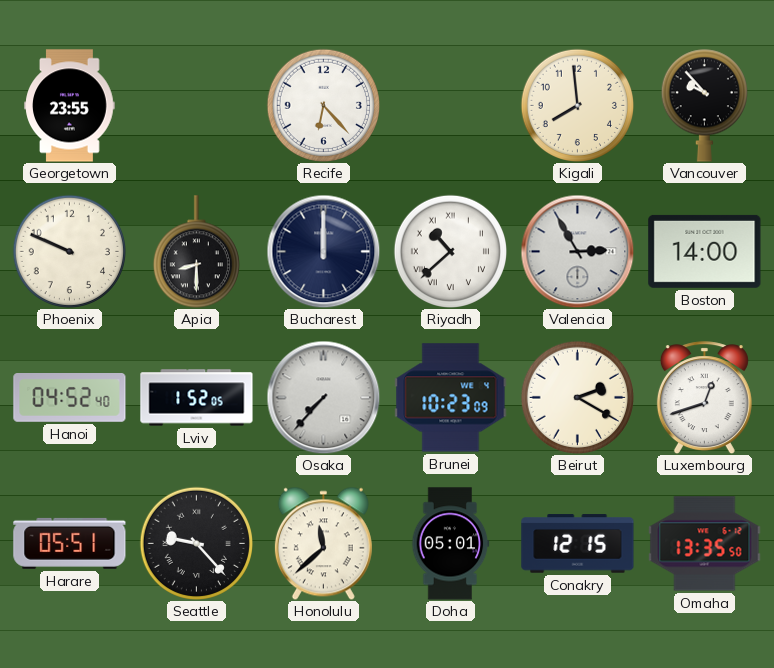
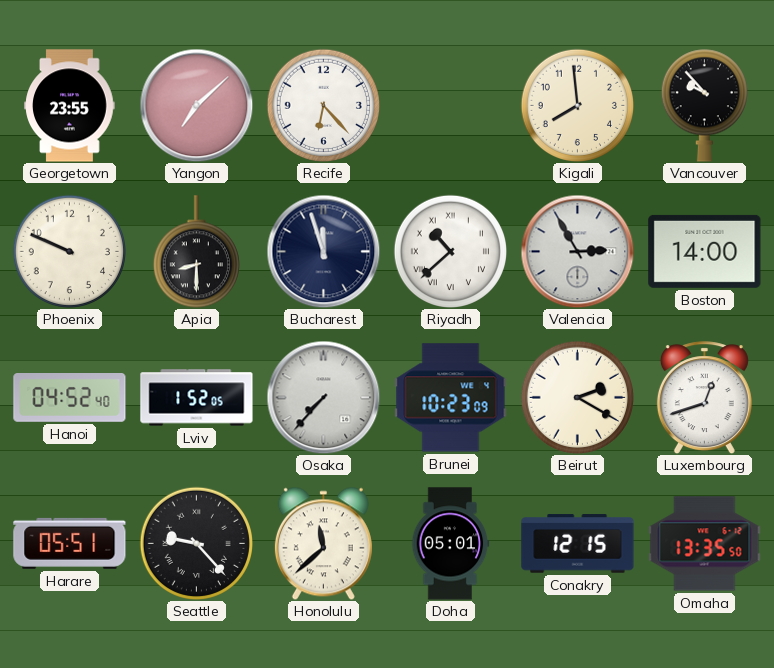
Yangon: none -> 7:08
Bucharest: 12:00 -> 11:57
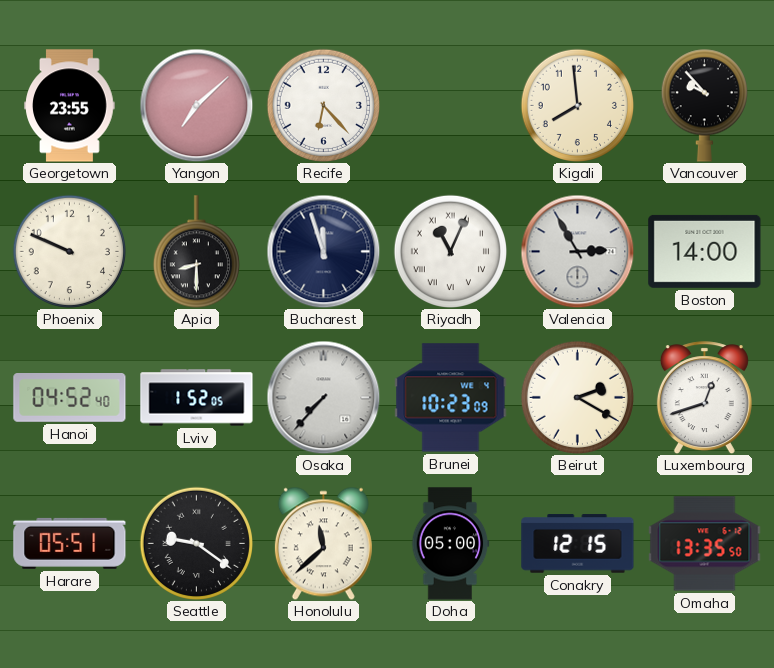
Riyadh: 10:38 -> 11:04
Seattle: 9:23 -> 9:21
Doha: 05:01 -> 05:00
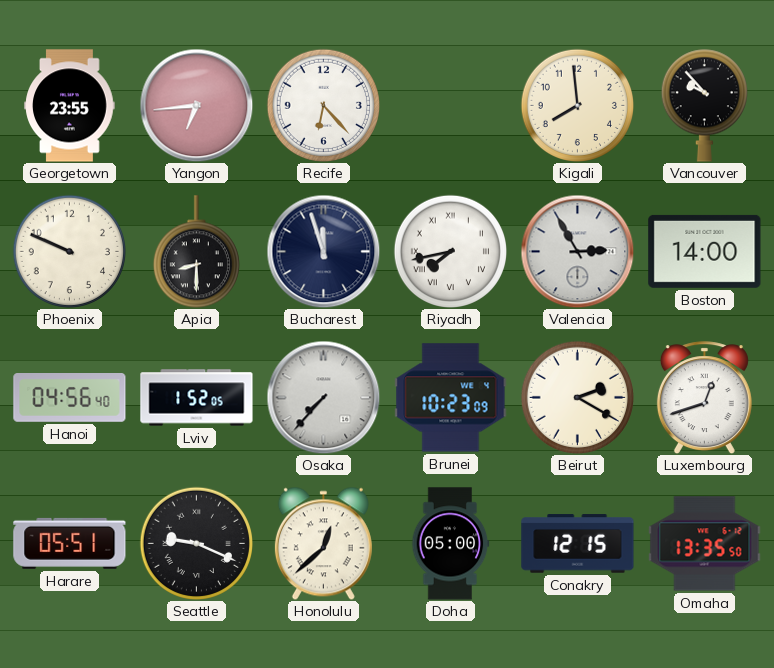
Yangon: 7:08 -> 6:44
Riyadh: 11:04 -> 7:43
Hanoi: 04:52 -> 04:56
Seattle: 9:21 -> 9:19
Honolulu: 11:38 -> 12:38
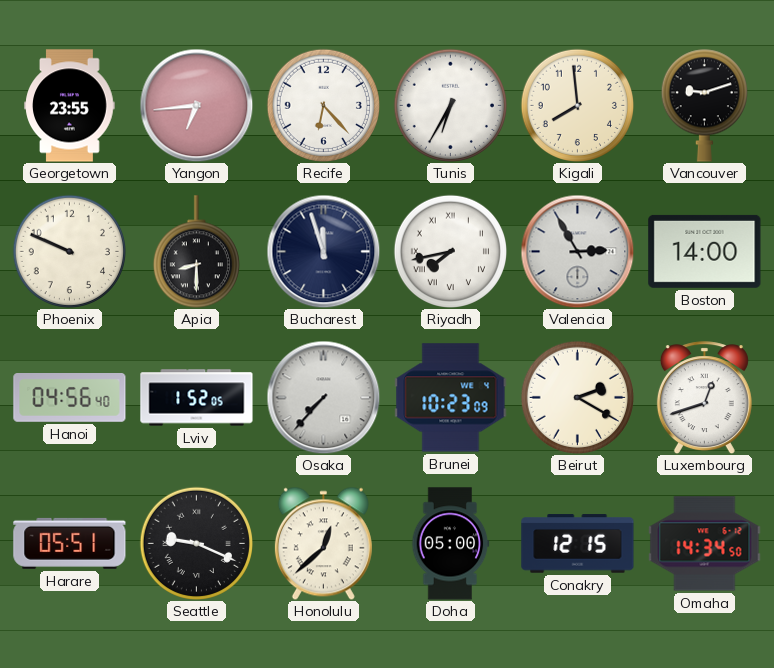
Tunis: none -> 6:35
Vancouver: 9:53 -> 9:12
Omaha: 13:35 -> 14:34
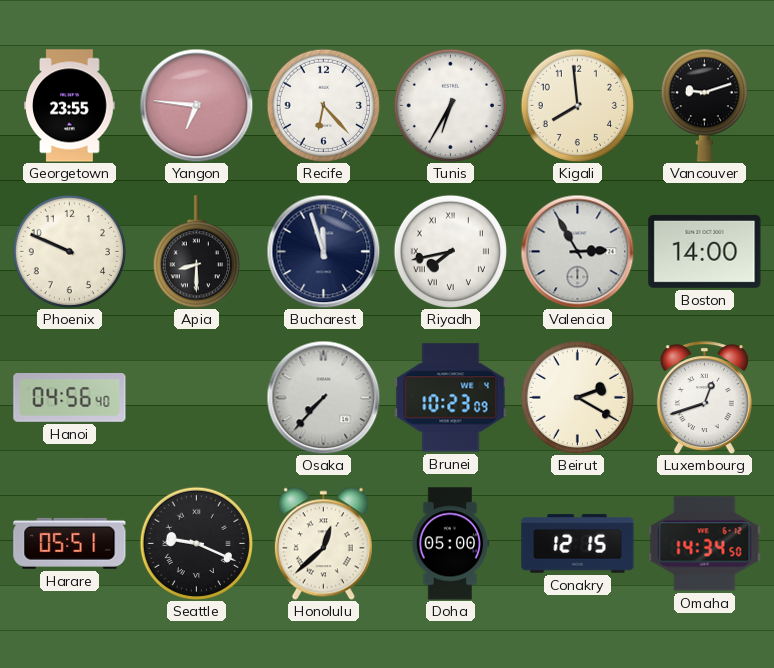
Yangon: 6:44 -> 6:46
Lviv: 1:52 -> none
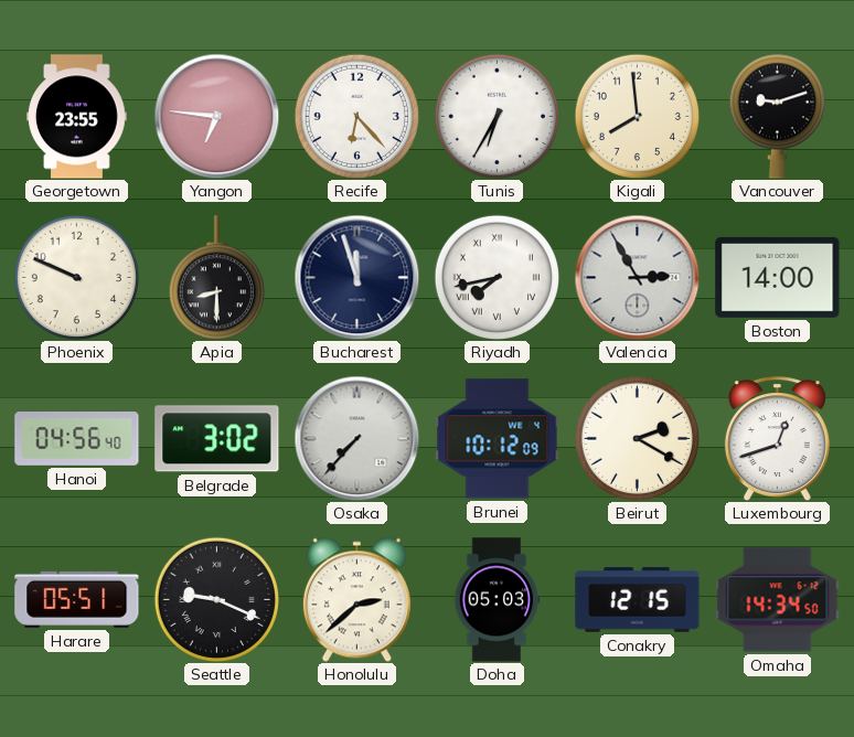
Belgrade: none -> 3:02
Brunei: 10:23 -> 10:12
Honolulu: 12:38 -> 2:38
Doha: 05:00 -> 05:03
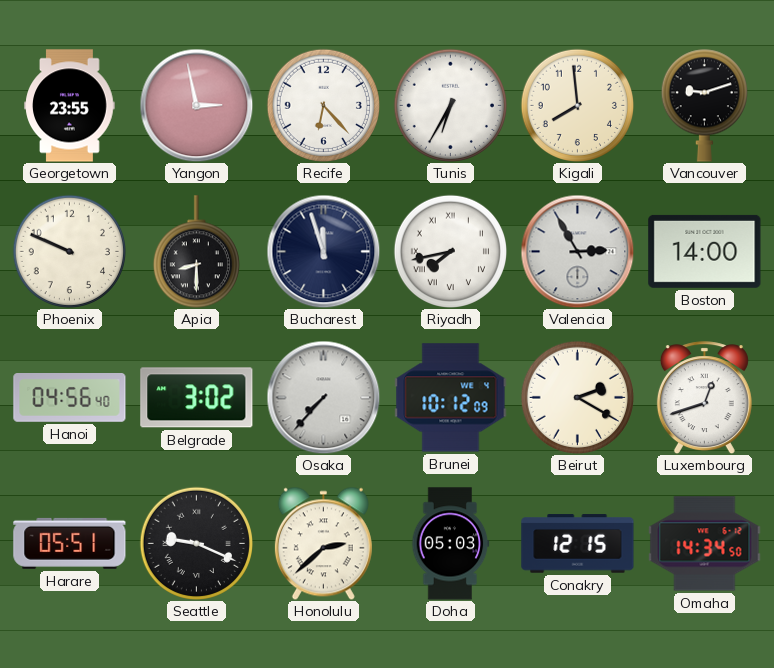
Yangon: 6:46 -> 2:58
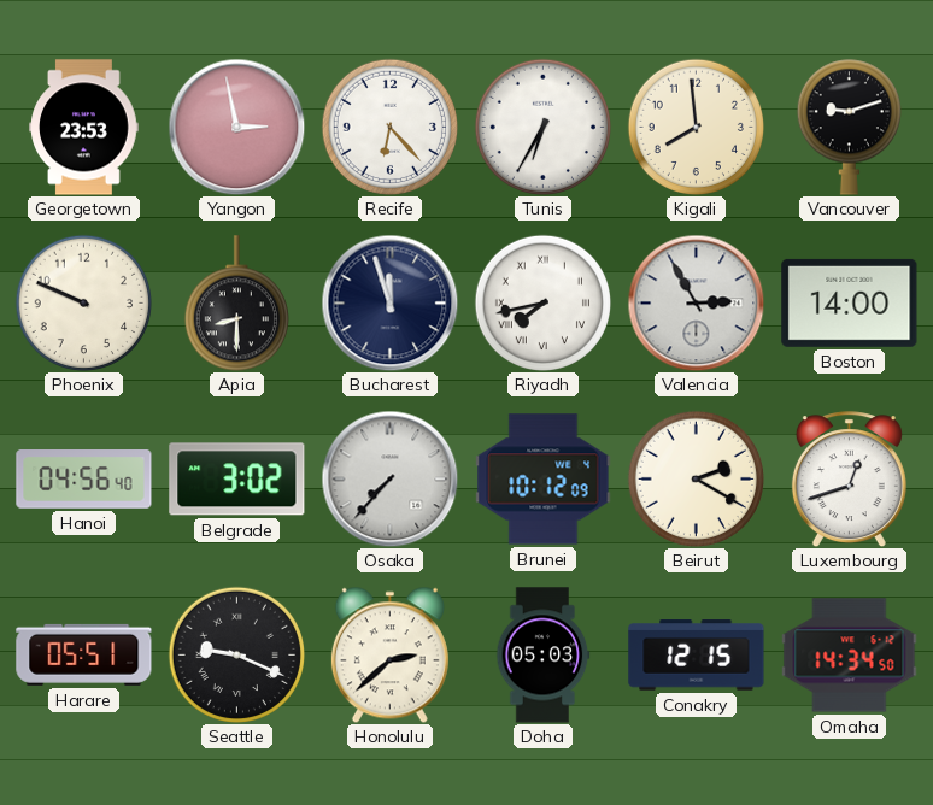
Georgetown: 23:55 -> 23:53
